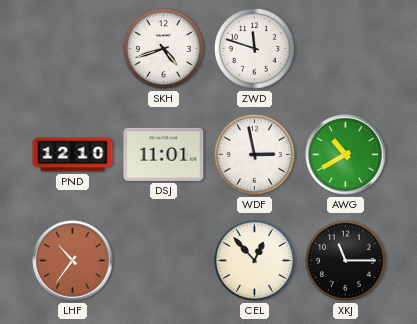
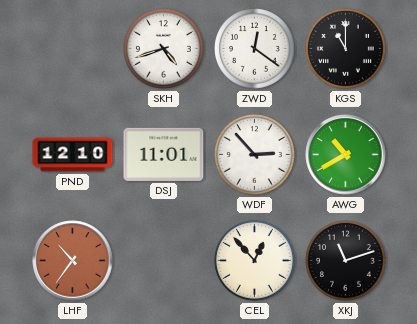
ZWD: 11:48 -> 12:21
KGS: none -> 11:00
WDF: 2:58 -> 2:53
XKJ: 11:15 -> 11:12
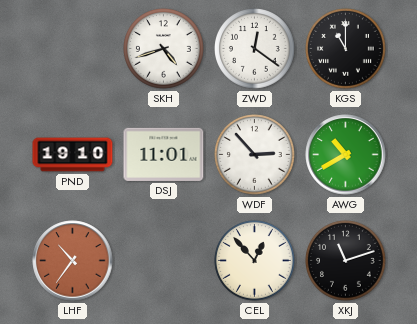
PND: 12:10 -> 19:10
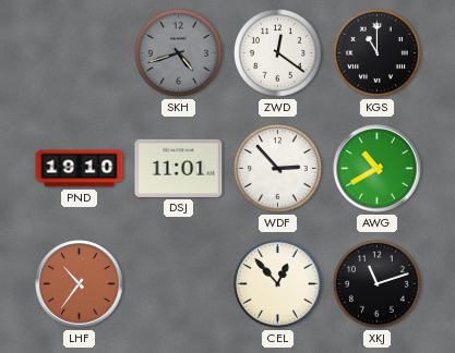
SKH dial: white -> grey
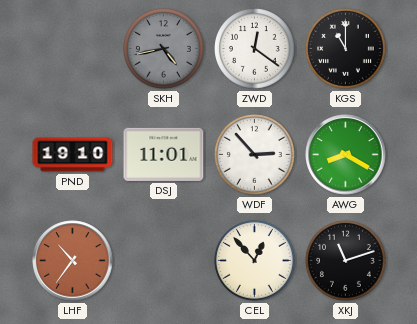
SKH: 4:42 -> 4:43
AWG: 10:40 -> 8:20
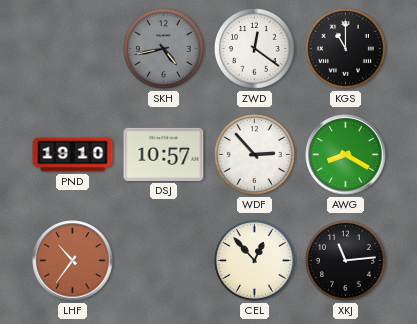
DSJ: 11:01 -> 10:57
XKJ: 11:12 -> 11:14
